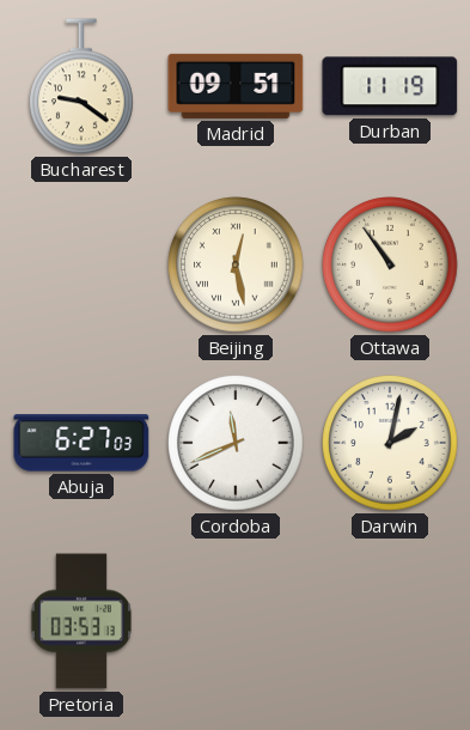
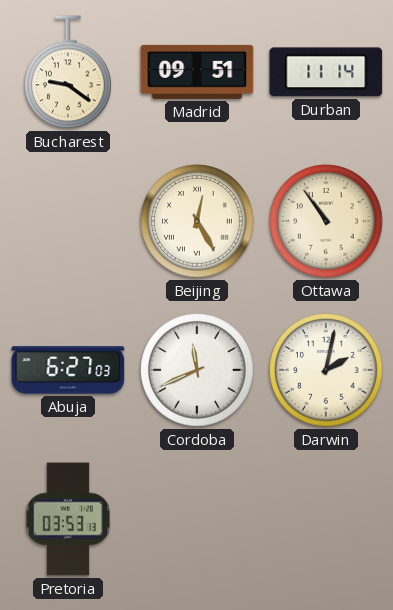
Durban: 11:19 -> 11:14
Beijing: 12:28 -> 12:25
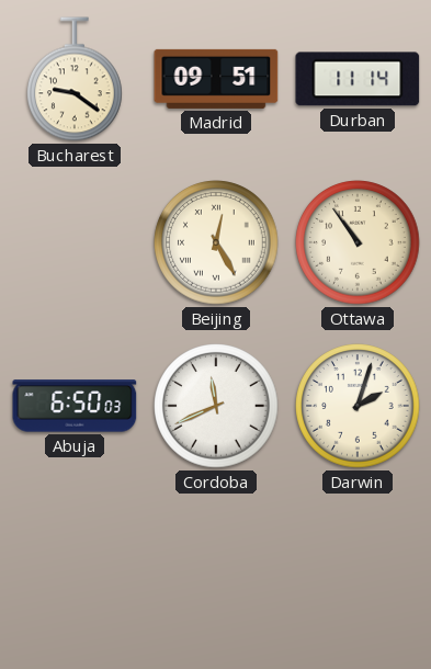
Abuja: 6:27 -> 6:50
Darwin: 2:02 -> 2:03
Pretoria: 03:53 -> none
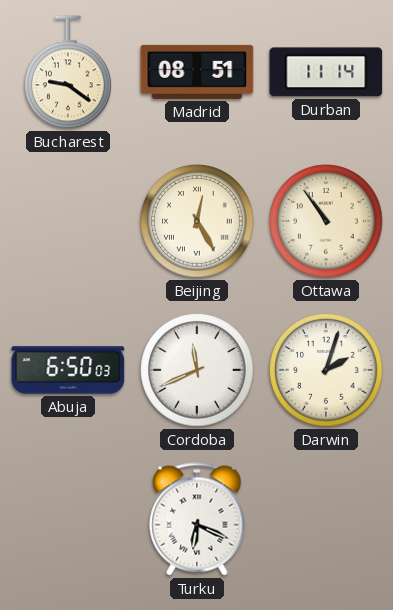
Madrid: 09:51 -> 08:51
Turku: none -> 6:19
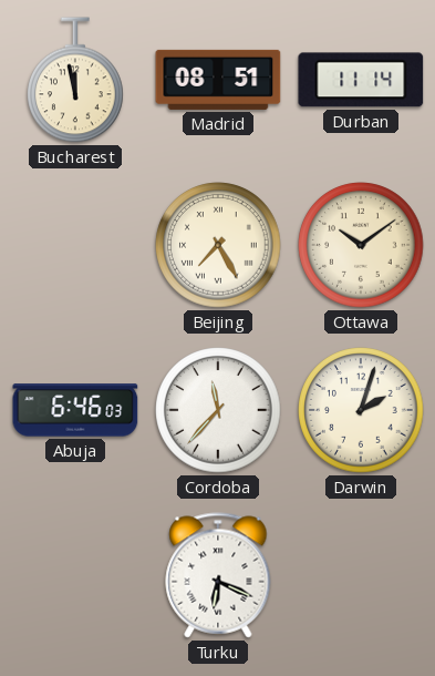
Bucharest: 9:21 -> 11:58
Beijing: 12:25 -> 7:25
Ottawa: 10:54 -> 10:09
Abuja: 6:50 -> 6:46
Cordoba: 11:41 -> 11:37
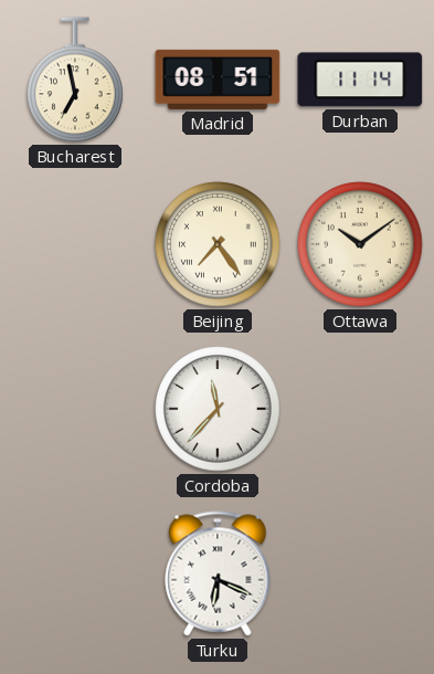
Bucharest: 11:58 -> 6:58
Beijing: 7:25 -> 7:24
Abuja: 6:46 -> none
Darwin: 2:03 -> none
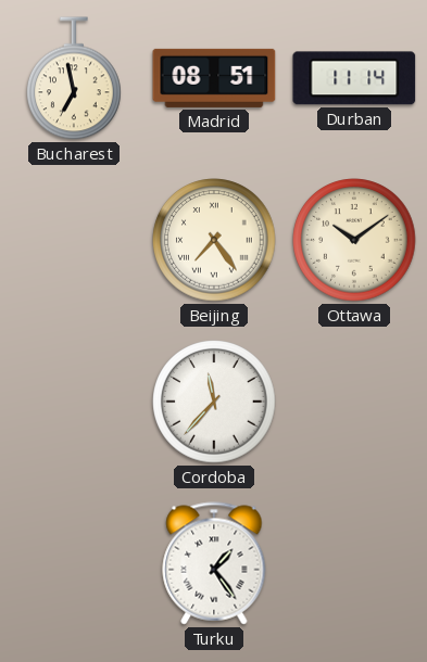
Turku: 6:19 -> 1:24
